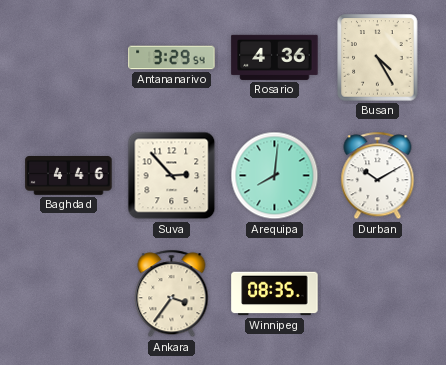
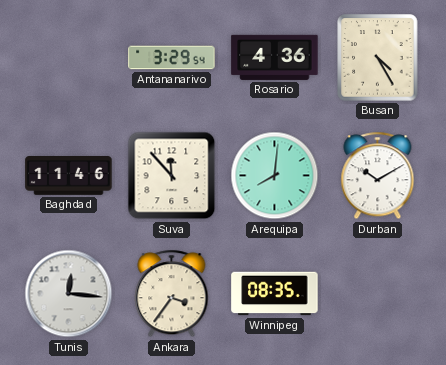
Baghdad: 4:46 -> 11:46
Suva: 2:53 -> 11:53
Tunis: none -> 12:16
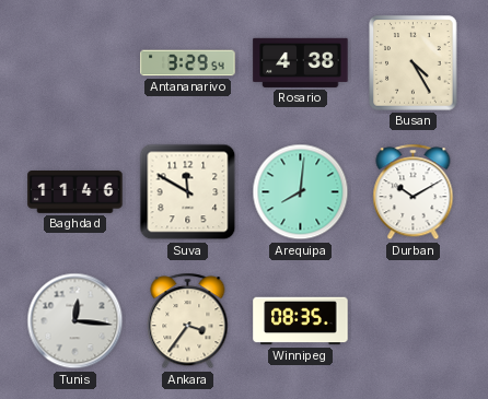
Rosario: 4:36 -> 4:38
Suva: 11:53 -> 11:50
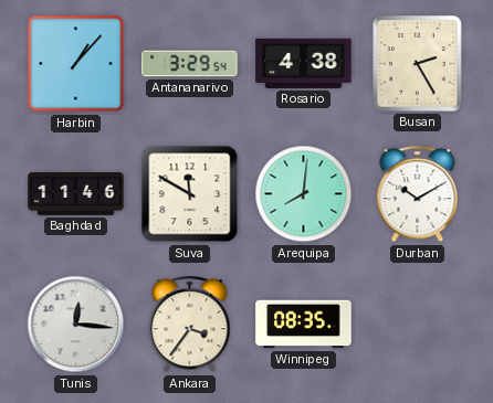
Harbin: none -> 1:07
Busan: 4:25 -> 2:25
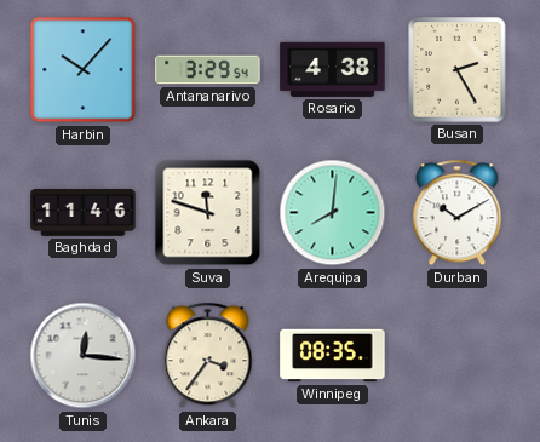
Harbin: 1:07 -> 10:07
Suva: 11:50 -> 11:48
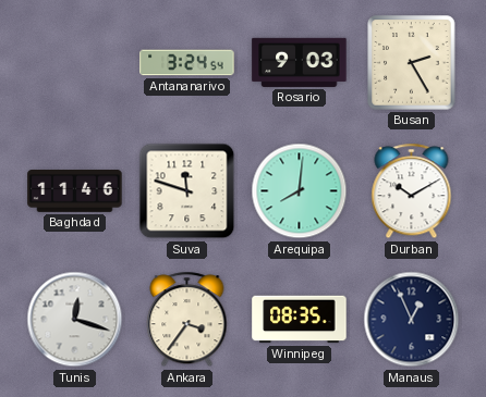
Harbin: 10:07 -> none
Antananarivo: 3:29 -> 3:24
Rosario: 4:38 -> 9:03
Tunis: 12:16 -> 12:18
Manaus: none -> 12:56
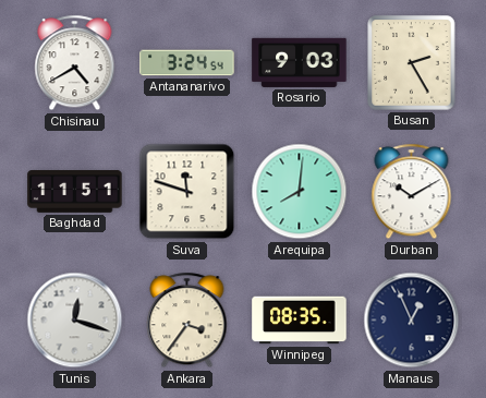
Chisinau: none -> 4:40
Baghdad: 11:46 -> 11:51
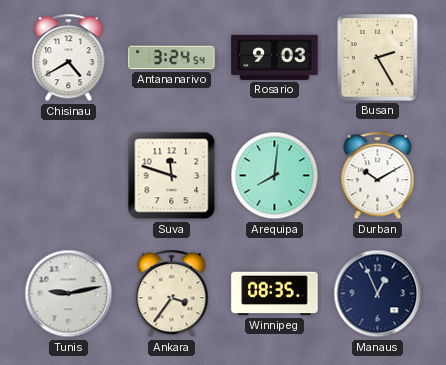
Baghdad: 11:51 -> none
Tunis: 12:18 -> 9:13
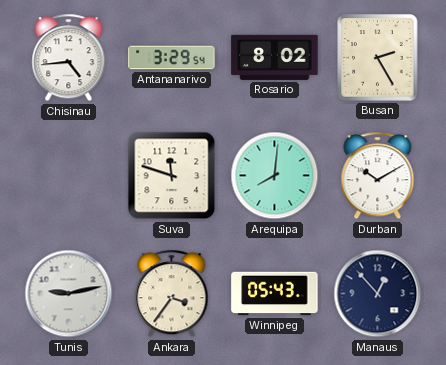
Chisinau: 4:40 -> 4:44
Antananarivo: 3:24 -> 3:29
Rosario: 9:03 -> 8:02
Winnipeg: 08:35 -> 05:43
Manaus: 12:56 -> 12:53
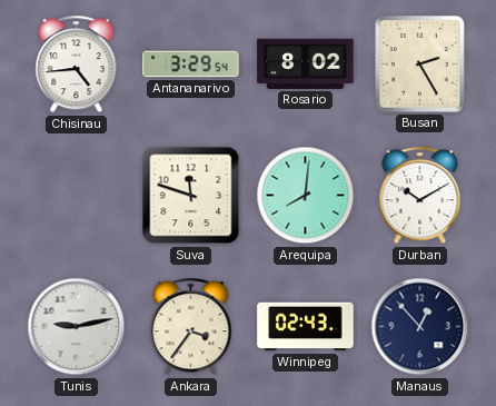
Winnipeg: 05:43 -> 02:43
